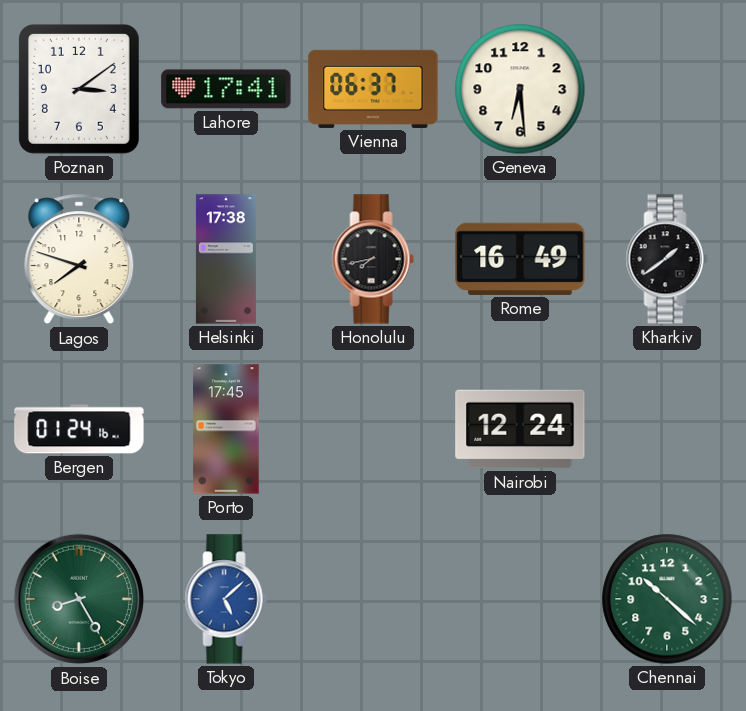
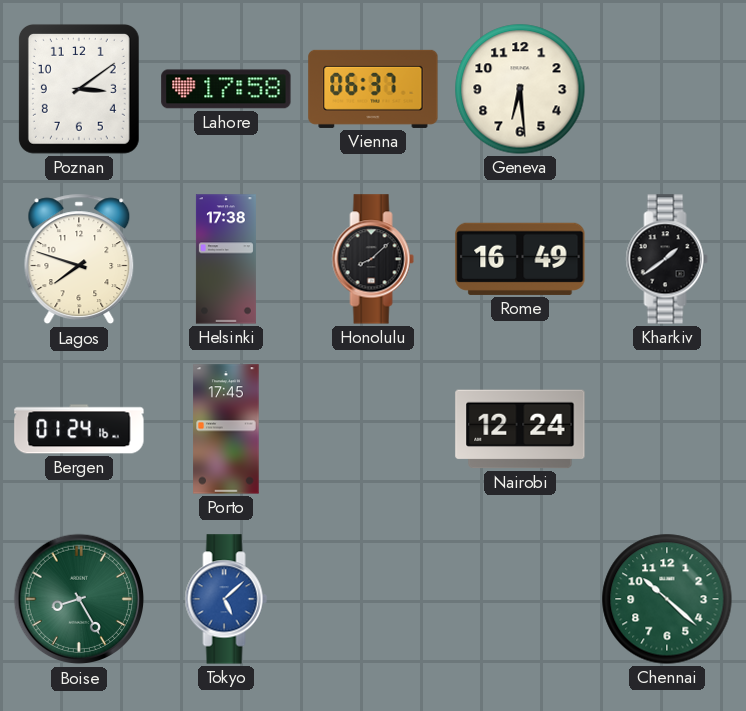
Lahore: 17:41 -> 17:58
Honolulu: 7:43 -> 8:08
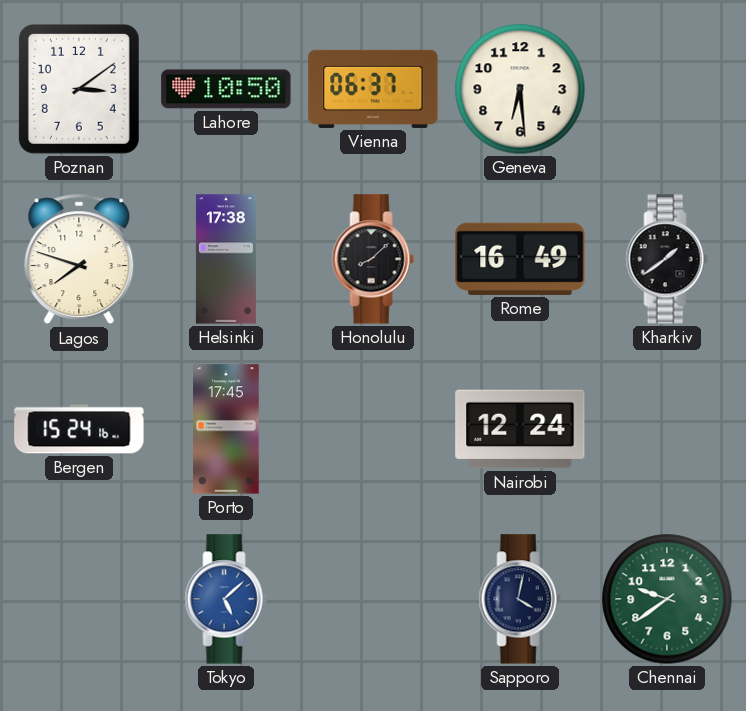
Lahore: 17:58 -> 10:50
Bergen: 01:24 -> 15:24
Boise: 8:25 -> none
Sapporo: none -> 4:02
Chennai: 10:22 -> 9:39
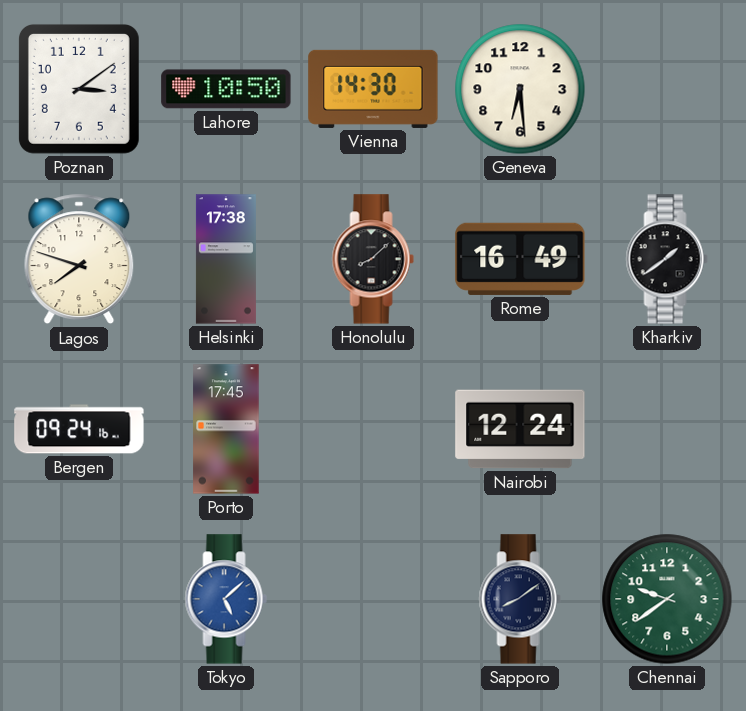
Vienna: 06:37 -> 14:30
Bergen: 15:24 -> 09:24
Sapporo: 4:02 -> 8:09
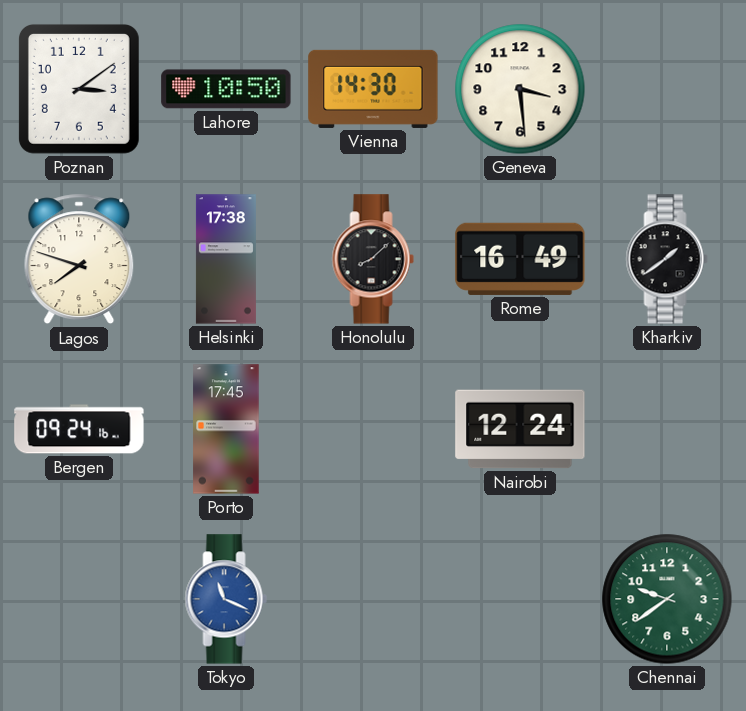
Geneva: 6:29 -> 3:29
Tokyo: 5:08 -> 11:19
Sapporo: 8:09 -> none
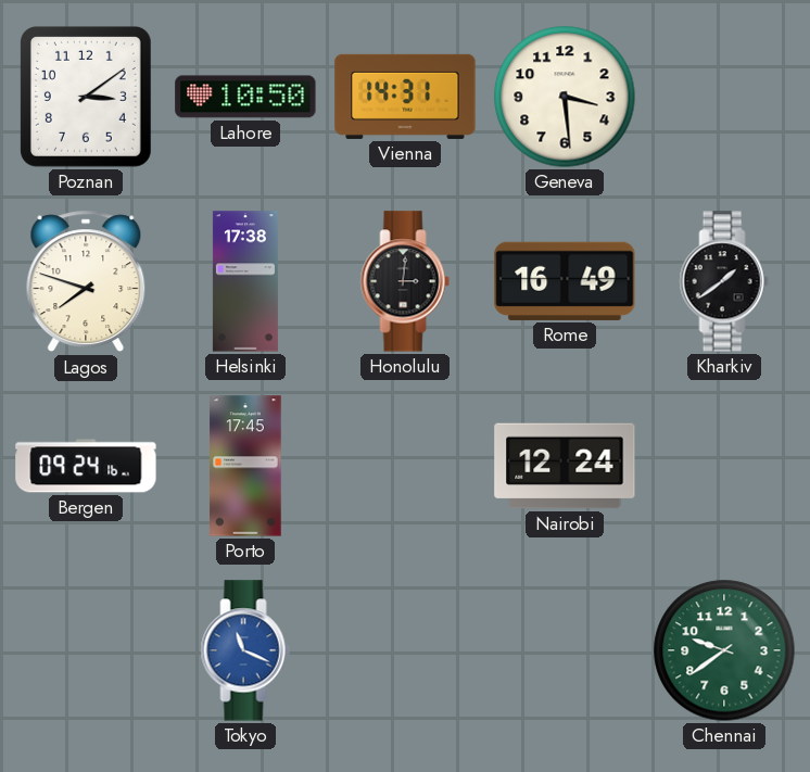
Vienna: 14:30 -> 14:31
Honolulu: 8:08 -> 3:01
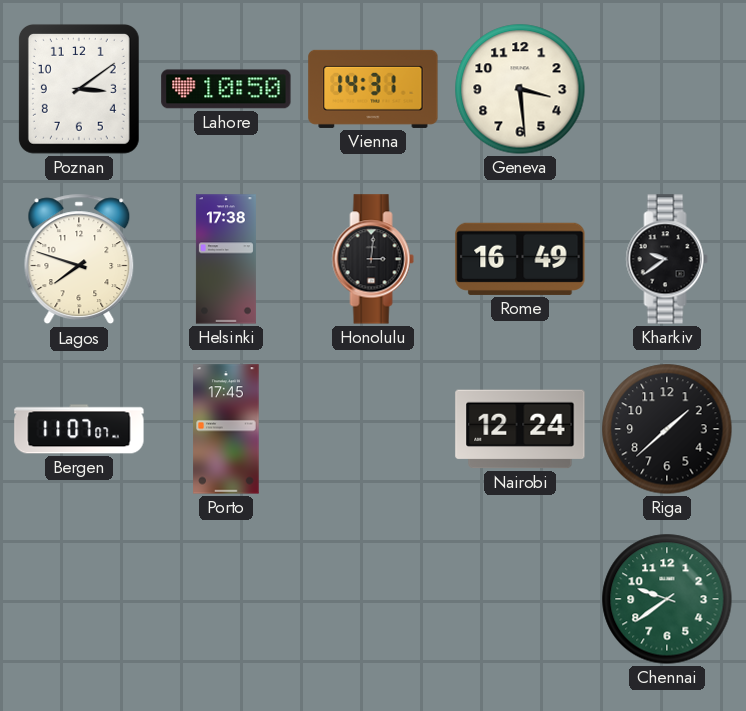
Kharkiv: 1:39 -> 9:39
Bergen: 09:24 -> 11:07
Riga: none -> 1:38
Tokyo: 11:19 -> none
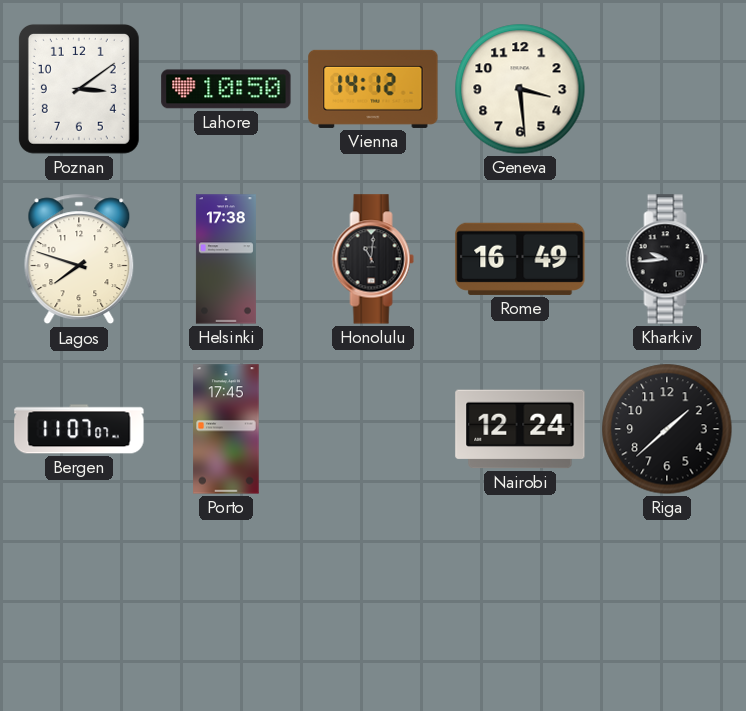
Vienna: 14:31 -> 14:12
Honolulu: 3:01 -> 11:01
Kharkiv: 9:39 -> 9:44
Chennai: 9:39 -> none
